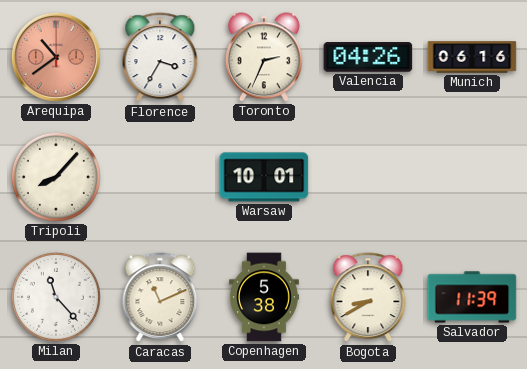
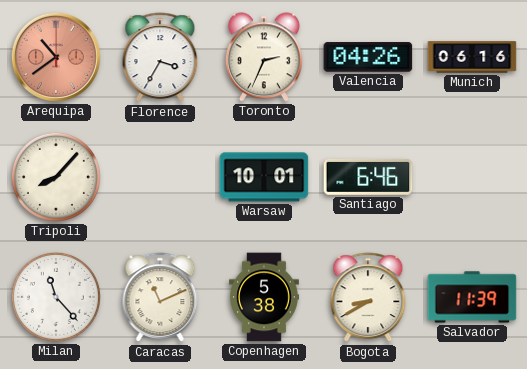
Santiago: none -> 6:46
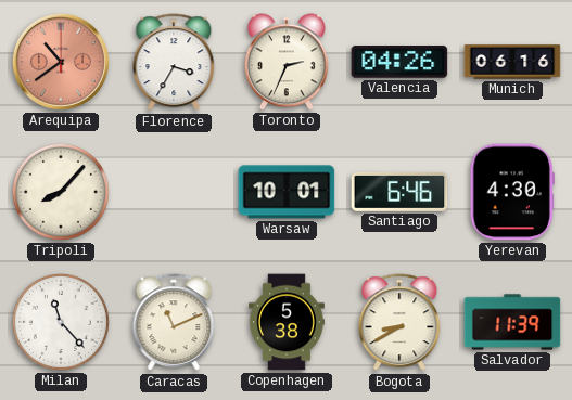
Yerevan: none -> 4:30
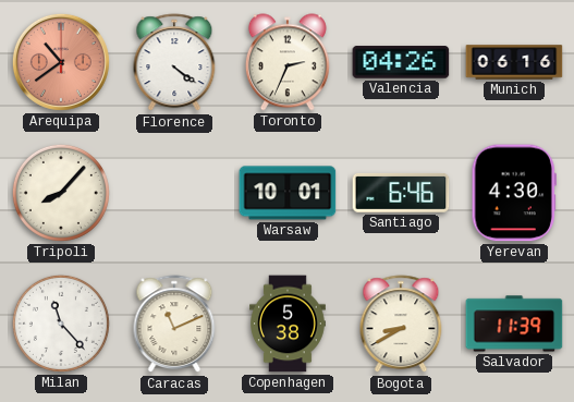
Florence: 3:35 -> 4:21
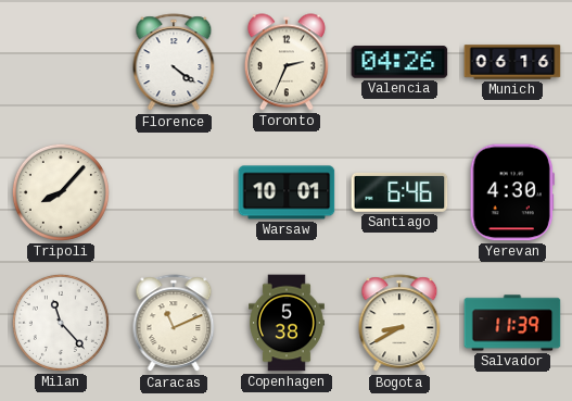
Arequipa: 10:39 -> none
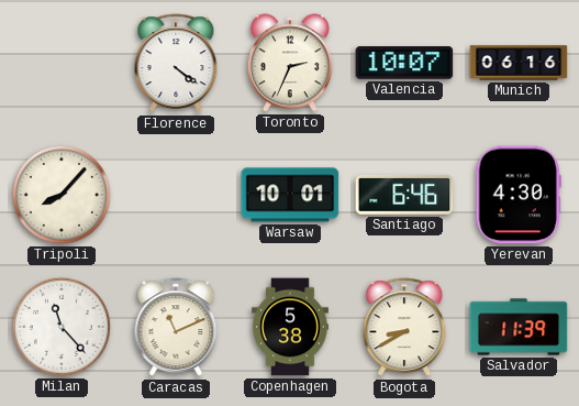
Valencia: 04:26 -> 10:07
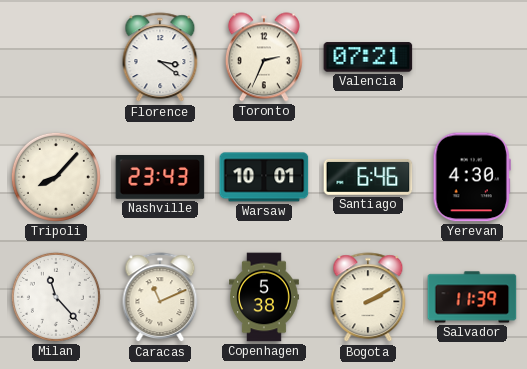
Florence: 4:21 -> 3:21
Valencia: 10:07 -> 07:21
Munich: 06:16 -> none
Nashville: none -> 23:43
Bogota: 8:40 -> 2:10
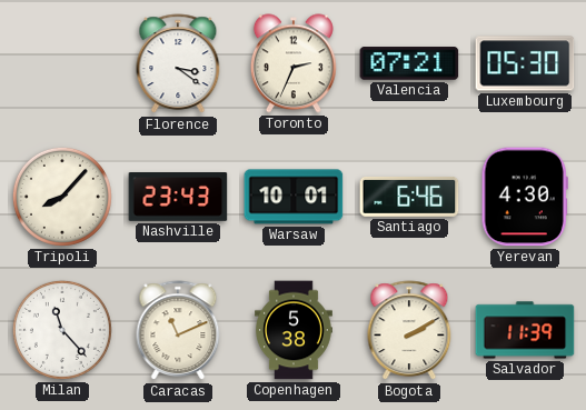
Luxembourg: none -> 05:30
